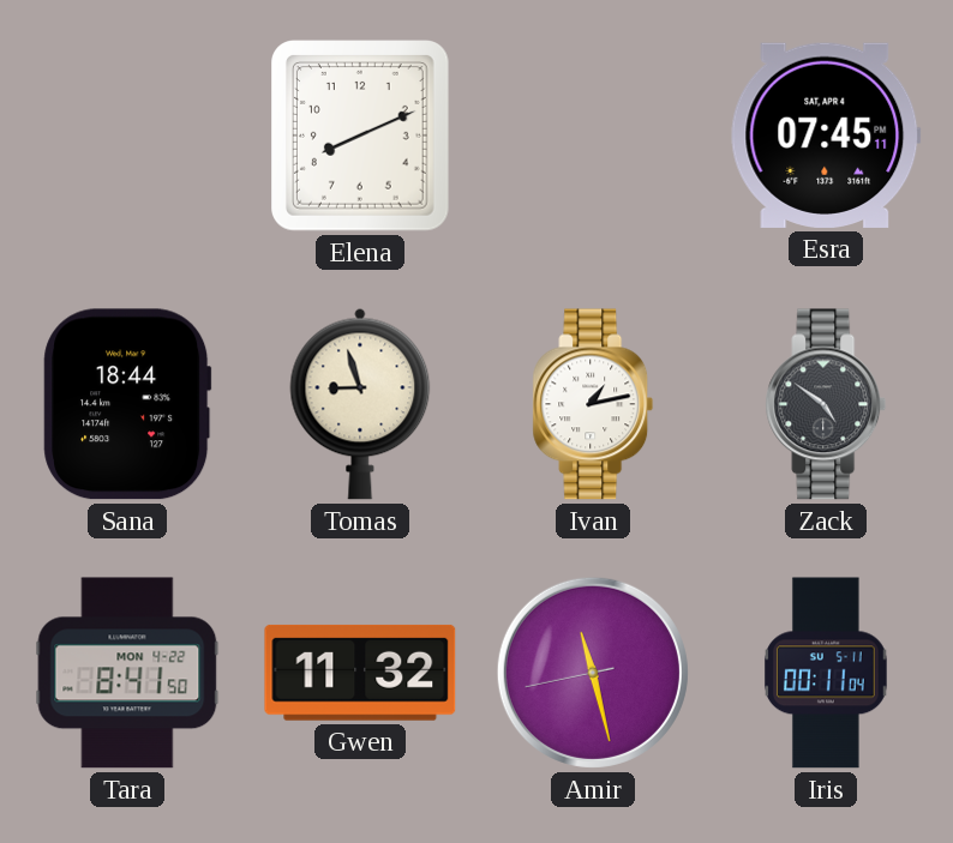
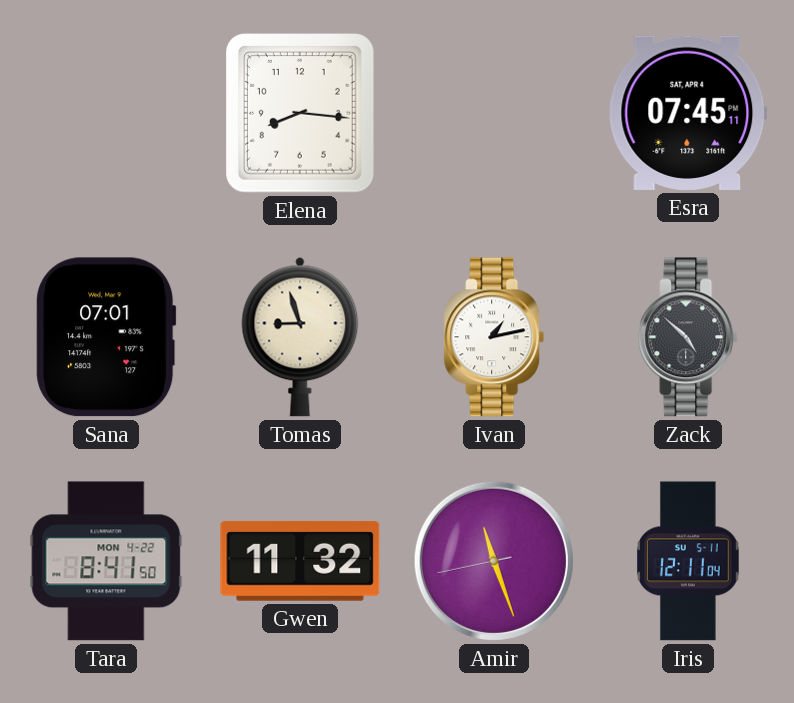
Elena: 8:11 -> 8:16
Sana: 18:44 -> 07:01
Zack: 4:51 -> 4:52
Amir: 11:27 -> 11:26
Iris: 00:11 -> 12:11
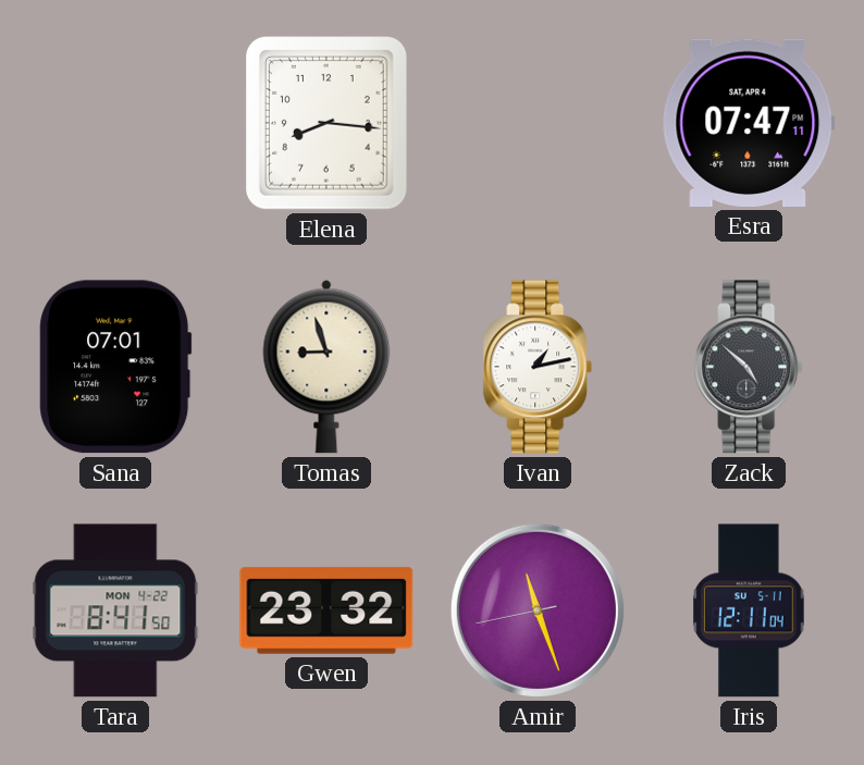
Esra: 07:45 -> 07:47
Gwen: 11:32 -> 23:32
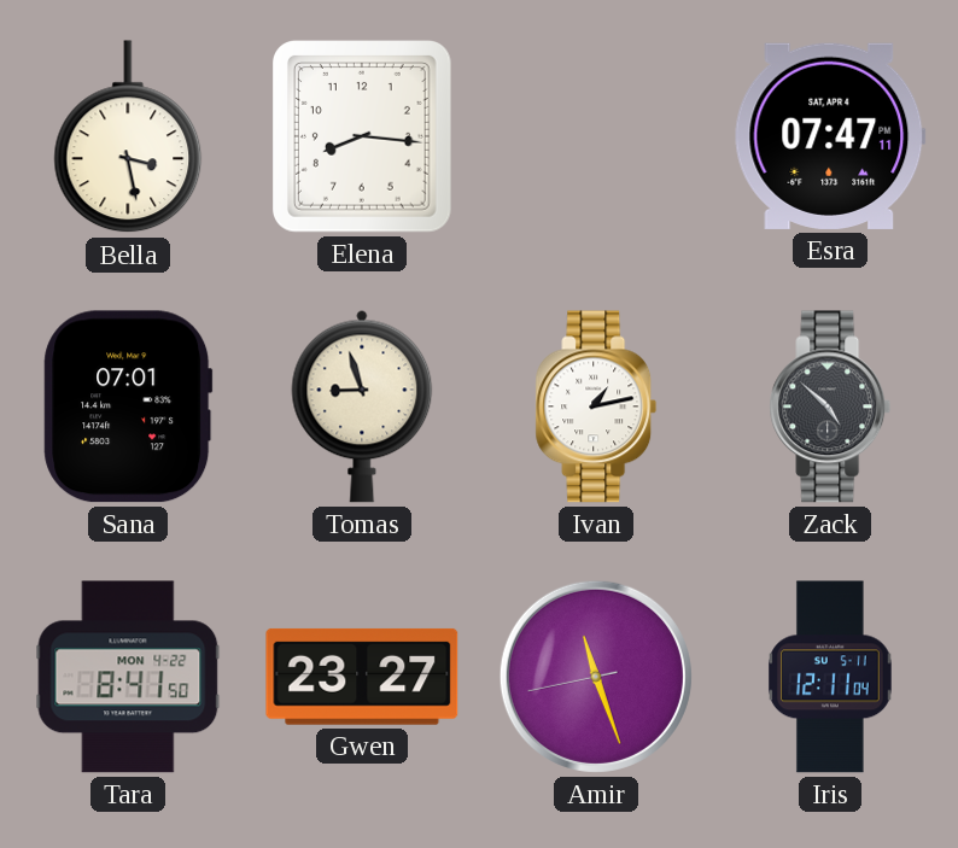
Bella: none -> 3:28
Gwen: 23:32 -> 23:27
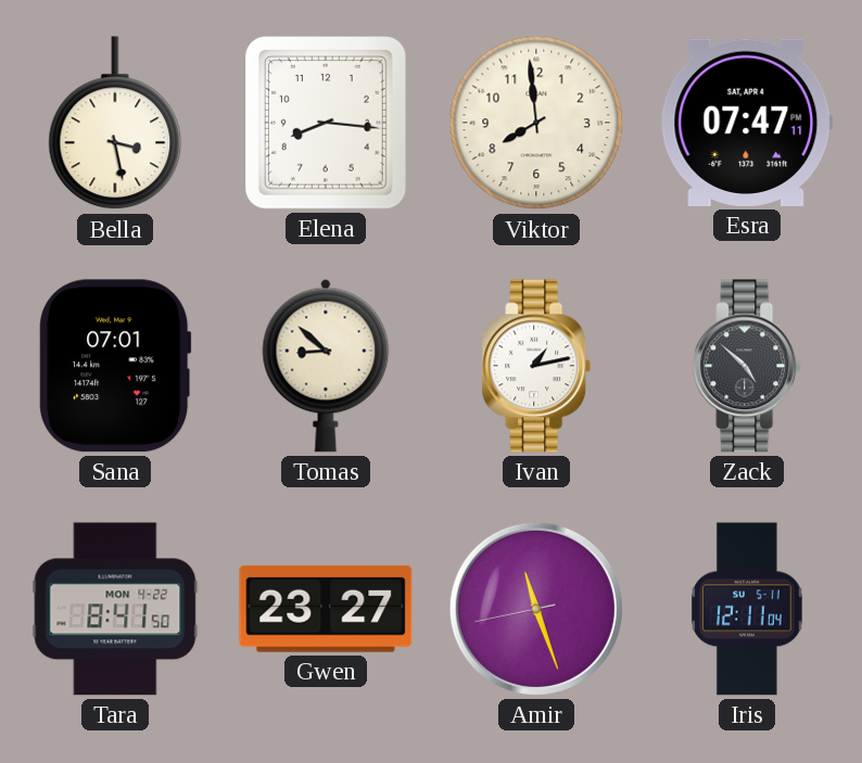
Viktor: none -> 7:59
Tomas: 8:57 -> 8:52
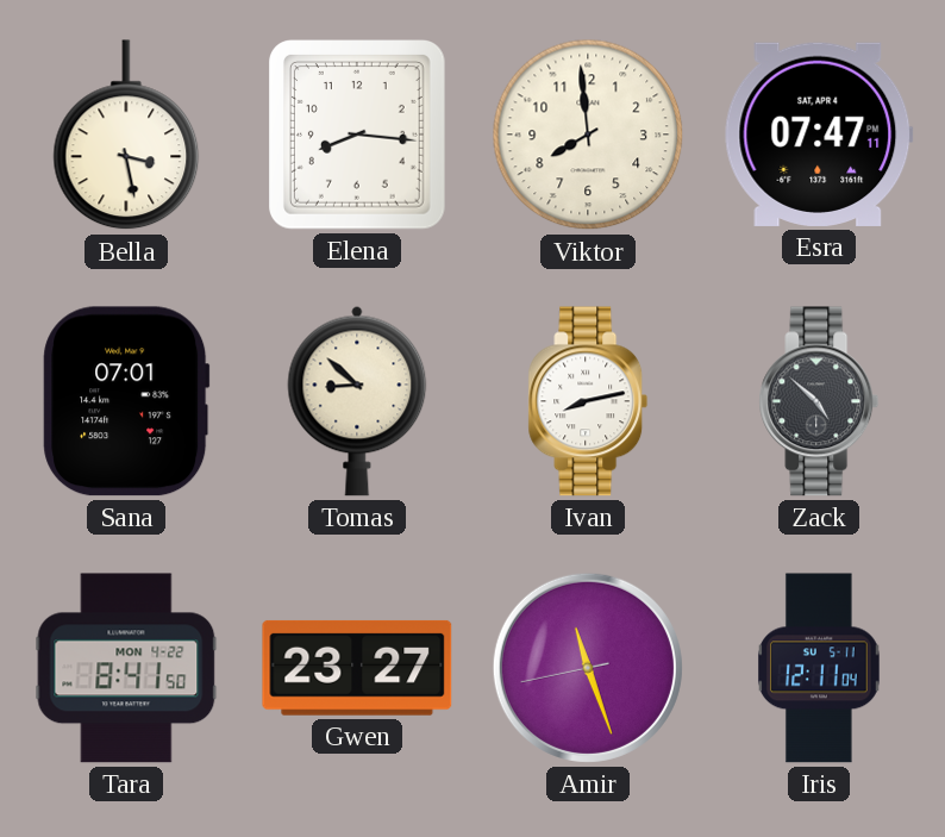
Ivan: 1:13 -> 8:13
